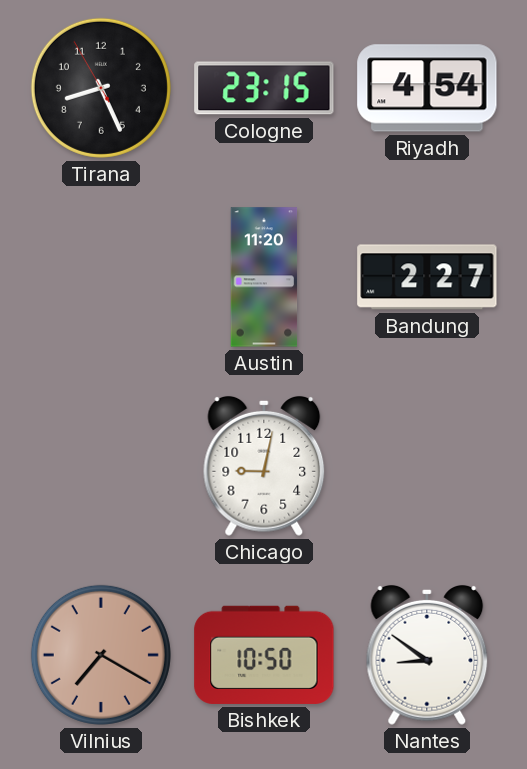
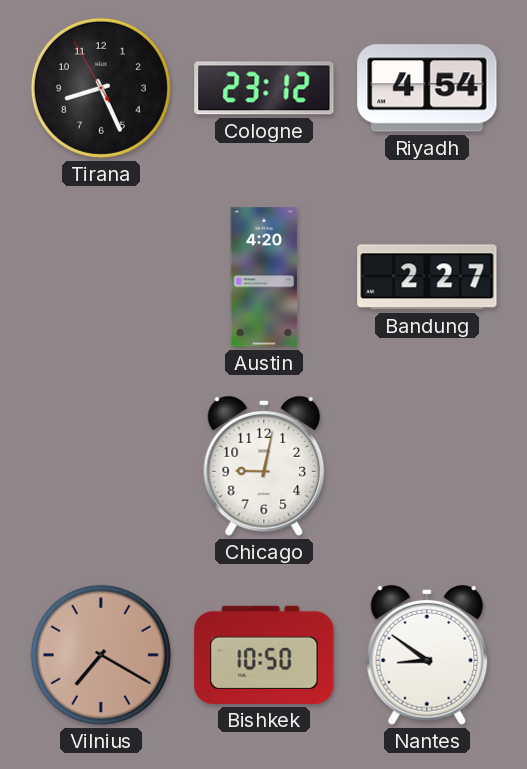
Cologne: 23:15 -> 23:12
Austin: 11:20 -> 4:20
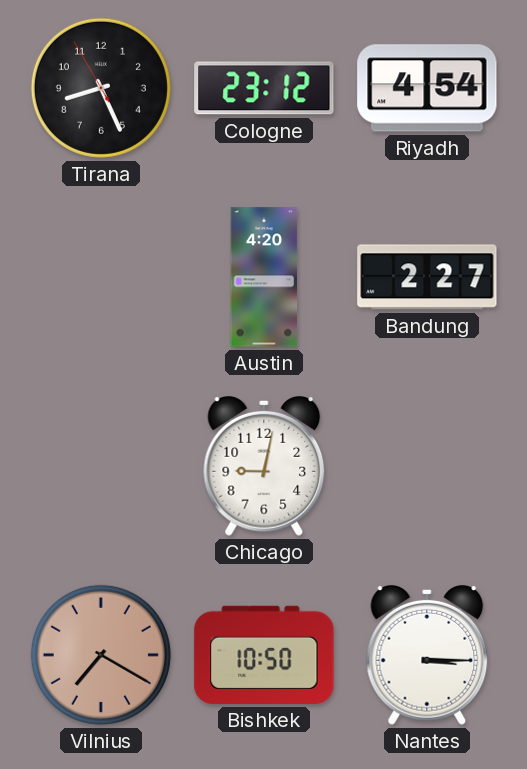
Nantes: 8:51 -> 3:15
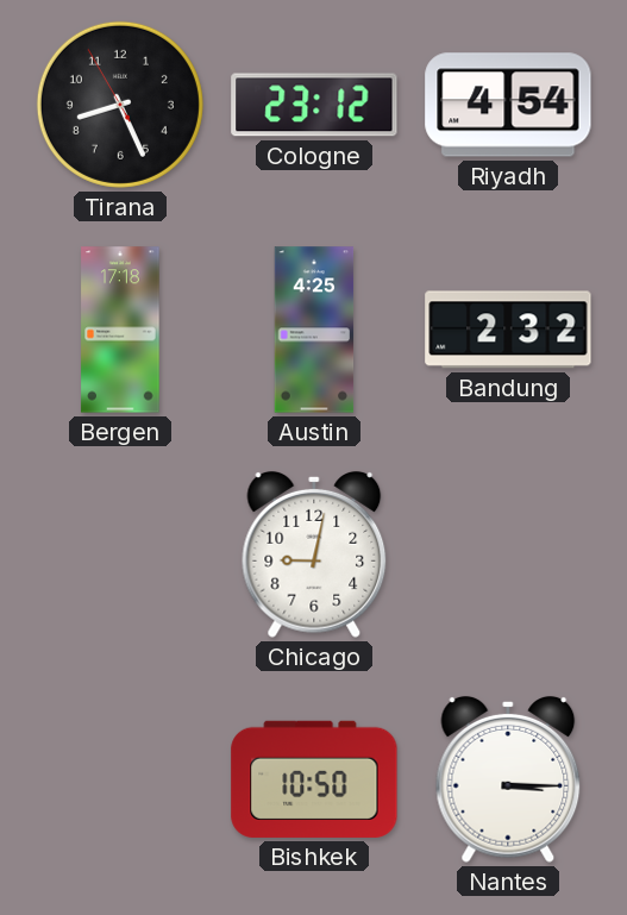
Bergen: none -> 17:18
Austin: 4:20 -> 4:25
Bandung: 2:27 -> 2:32
Vilnius: 7:20 -> none
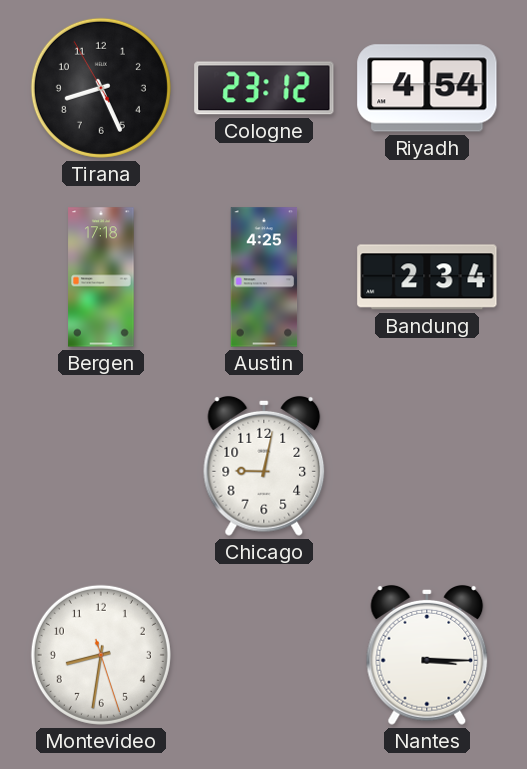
Bandung: 2:32 -> 2:34
Montevideo: none -> 8:31
Bishkek: 10:50 -> none
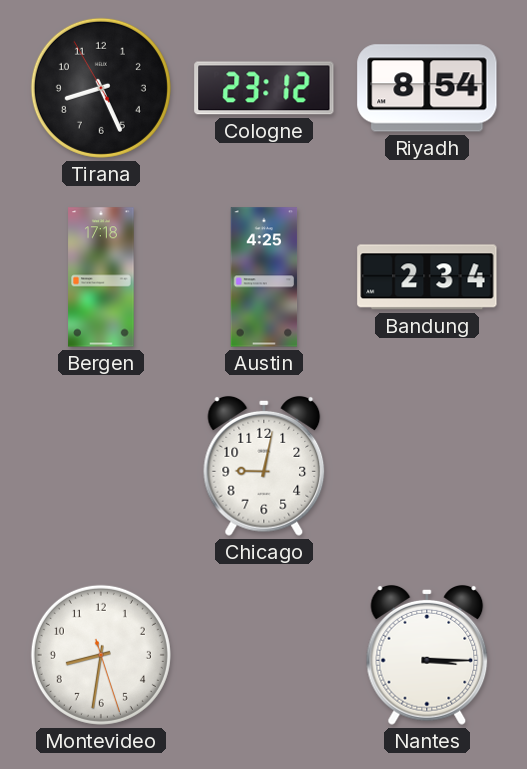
Riyadh: 4:54 -> 8:54
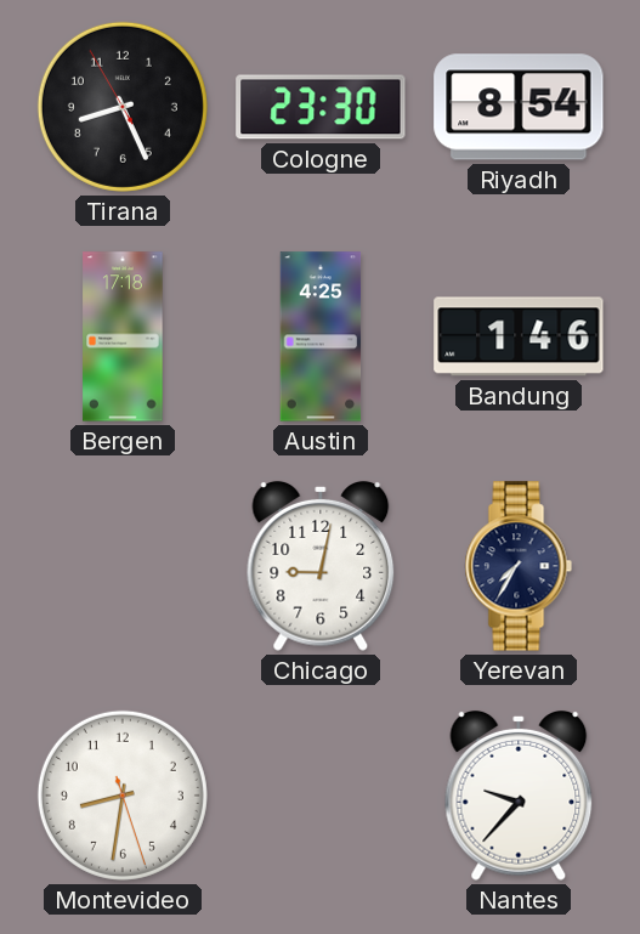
Cologne: 23:12 -> 23:30
Bandung: 2:34 -> 1:46
Yerevan: none -> 7:35
Nantes: 3:15 -> 9:37
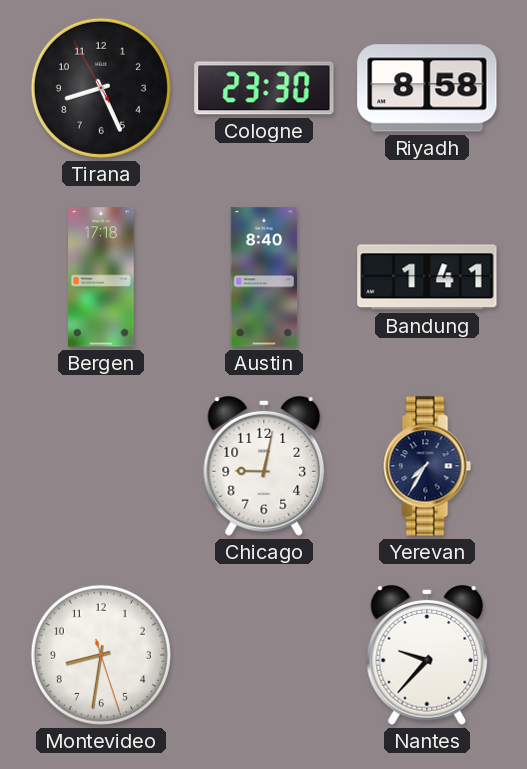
Riyadh: 8:54 -> 8:58
Austin: 4:25 -> 8:40
Bandung: 1:46 -> 1:41
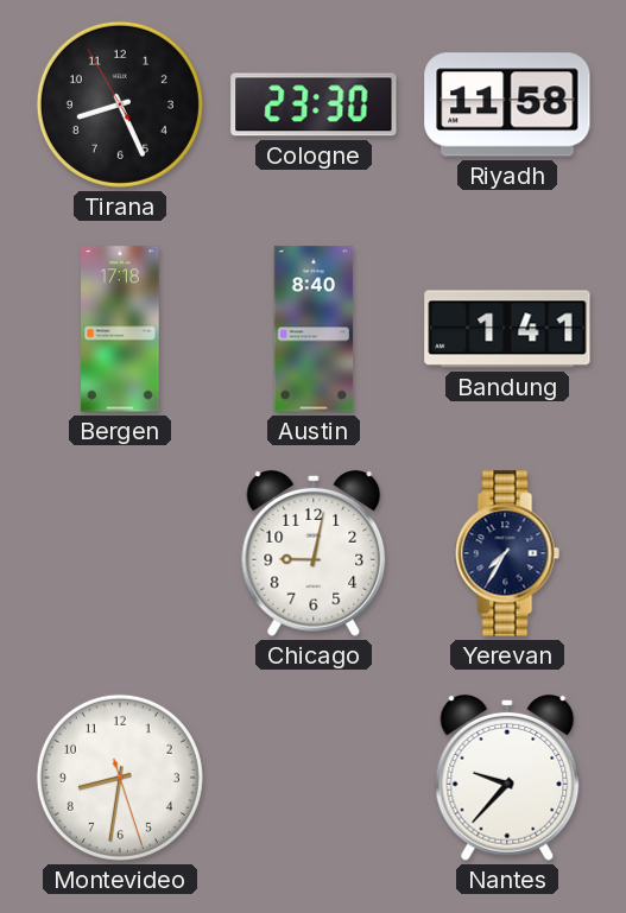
Riyadh: 8:58 -> 11:58
